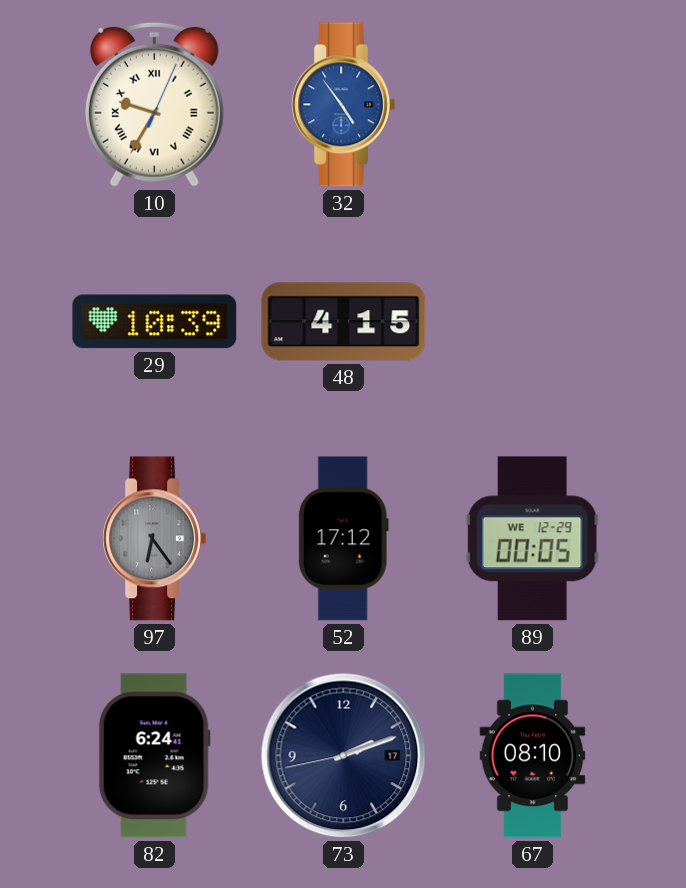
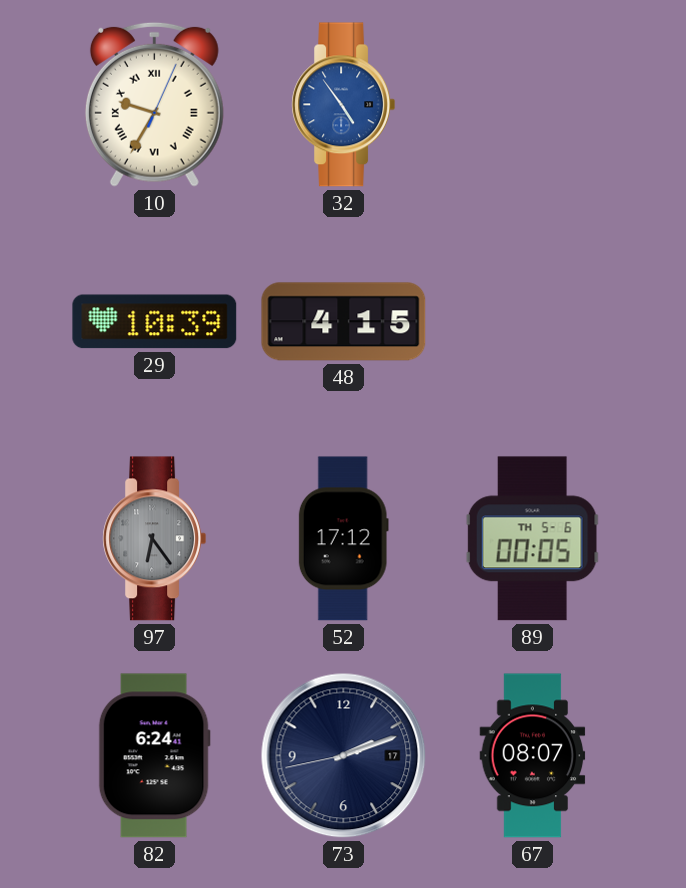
89 date: WE 12-29 -> TH 5-6
67: 08:10 -> 08:07
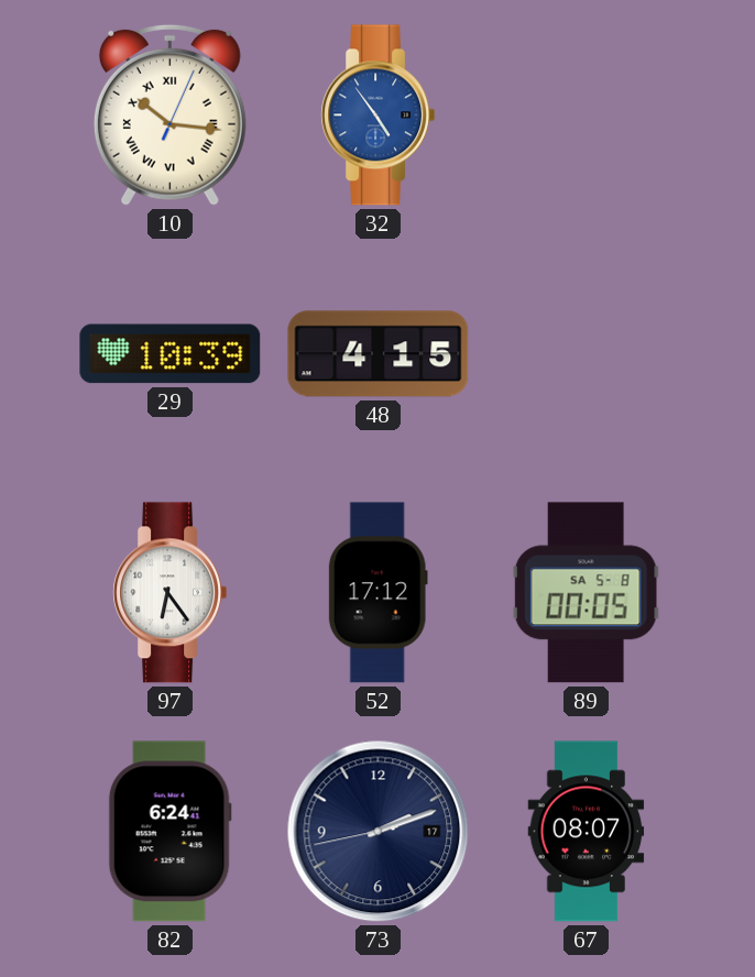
10: 9:35 -> 10:16
97 dial: grey -> white
89 date: TH 5-6 -> SA 5-8
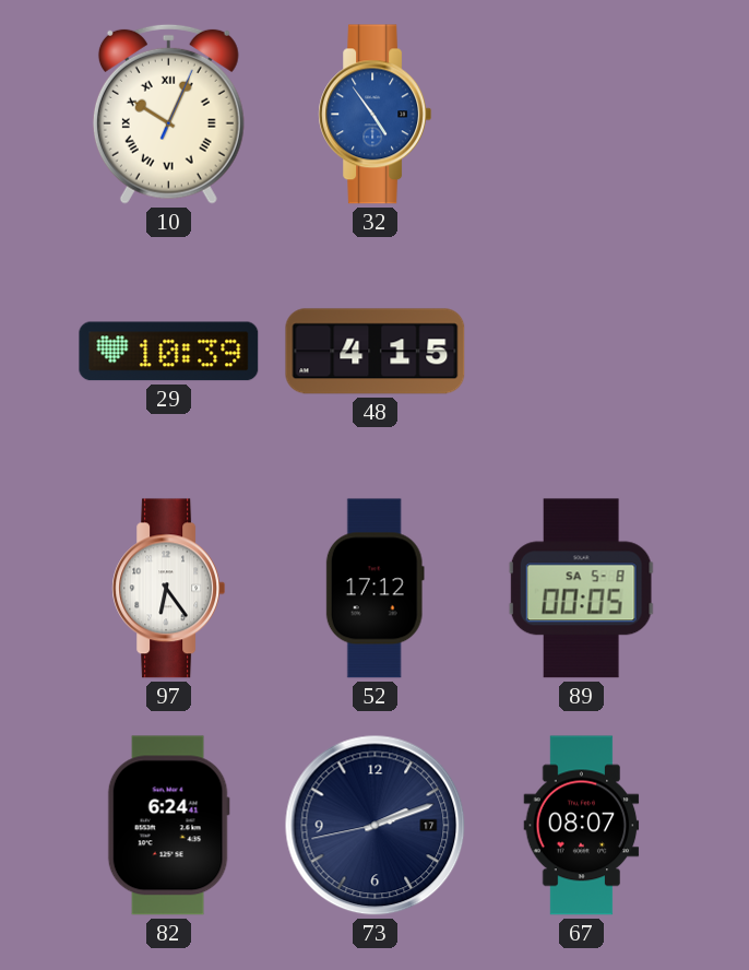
10: 10:16 -> 10:04
